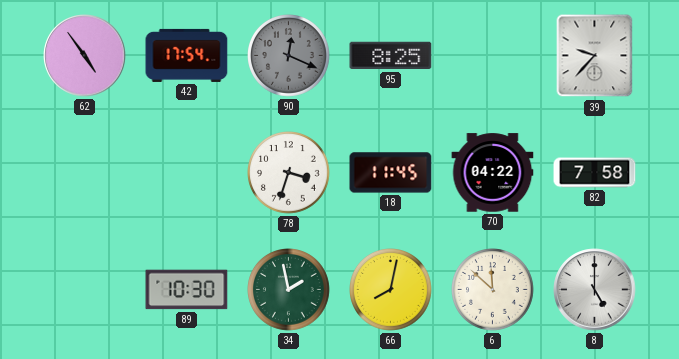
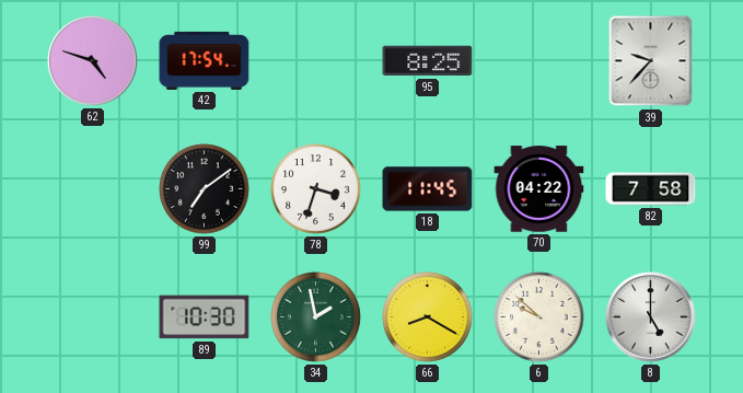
62: 4:54 -> 4:48
90: 12:19 -> none
99: none -> 7:09
66: 8:02 -> 8:20
6: 11:52 -> 9:52
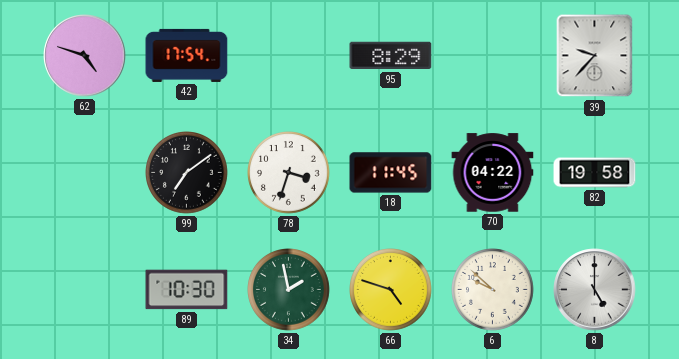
95: 8:25 -> 8:29
82: 7:58 -> 19:58
66: 8:20 -> 4:48
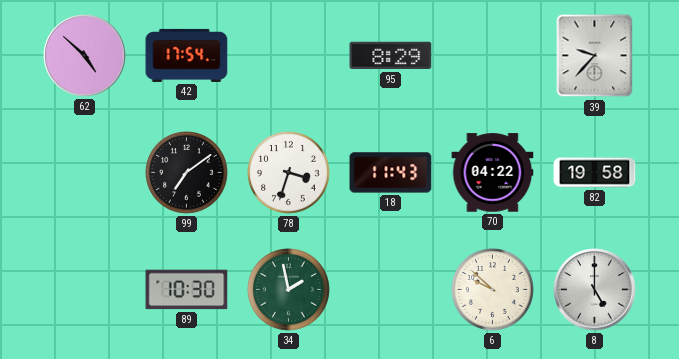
62: 4:48 -> 4:52
18: 11:45 -> 11:43
66: 4:48 -> none
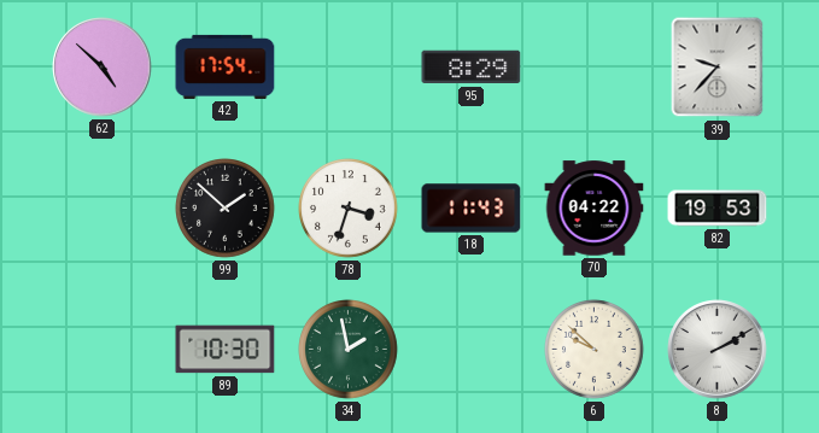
99: 7:09 -> 1:52
82: 19:58 -> 19:53
8: 5:00 -> 2:10
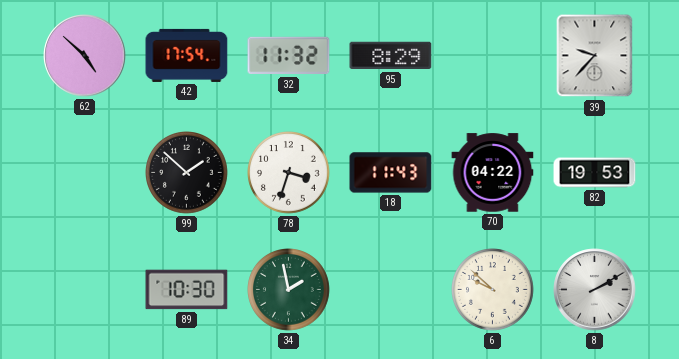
32: none -> 11:32
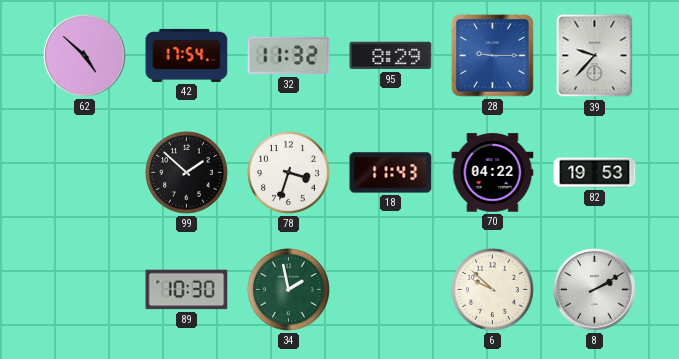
28: none -> 9:15
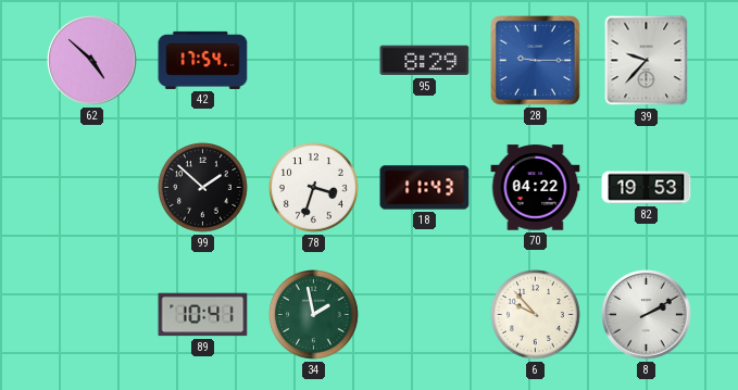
32: 11:32 -> none
89: 10:30 -> 10:41
6: 9:52 -> 9:53
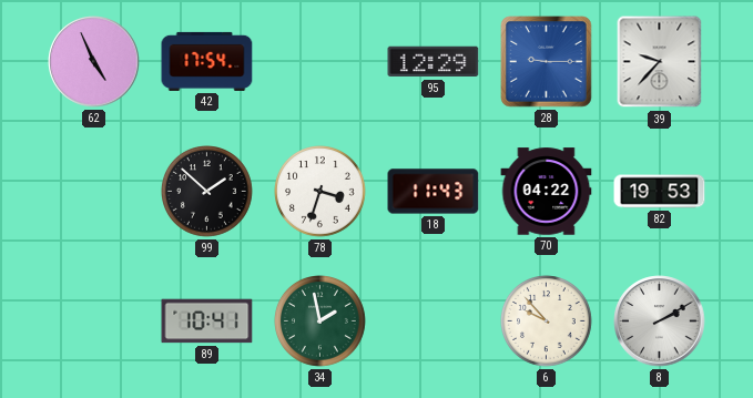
62: 4:52 -> 4:56
95: 8:29 -> 12:29
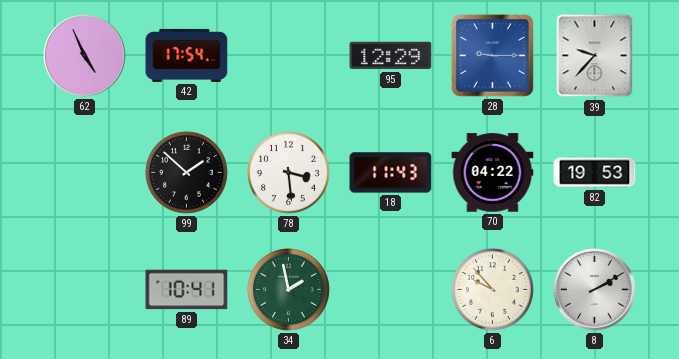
78: 3:33 -> 3:29
